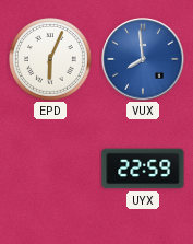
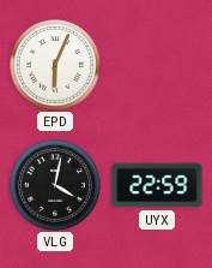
VUX: 7:59 -> none
VLG: none -> 4:02
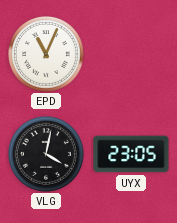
EPD: 6:04 -> 11:04
UYX: 22:59 -> 23:05
